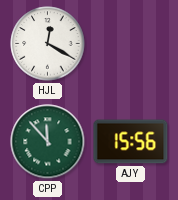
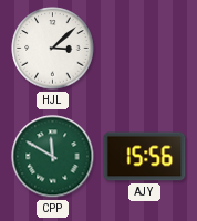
HJL: 12:20 -> 3:08
CPP: 11:53 -> 11:50
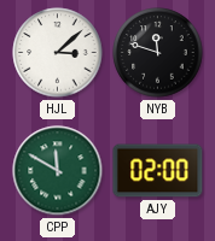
NYB: none -> 11:48
AJY: 15:56 -> 02:00
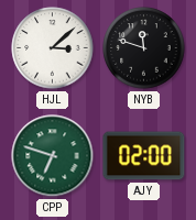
CPP: 11:50 -> 6:48
